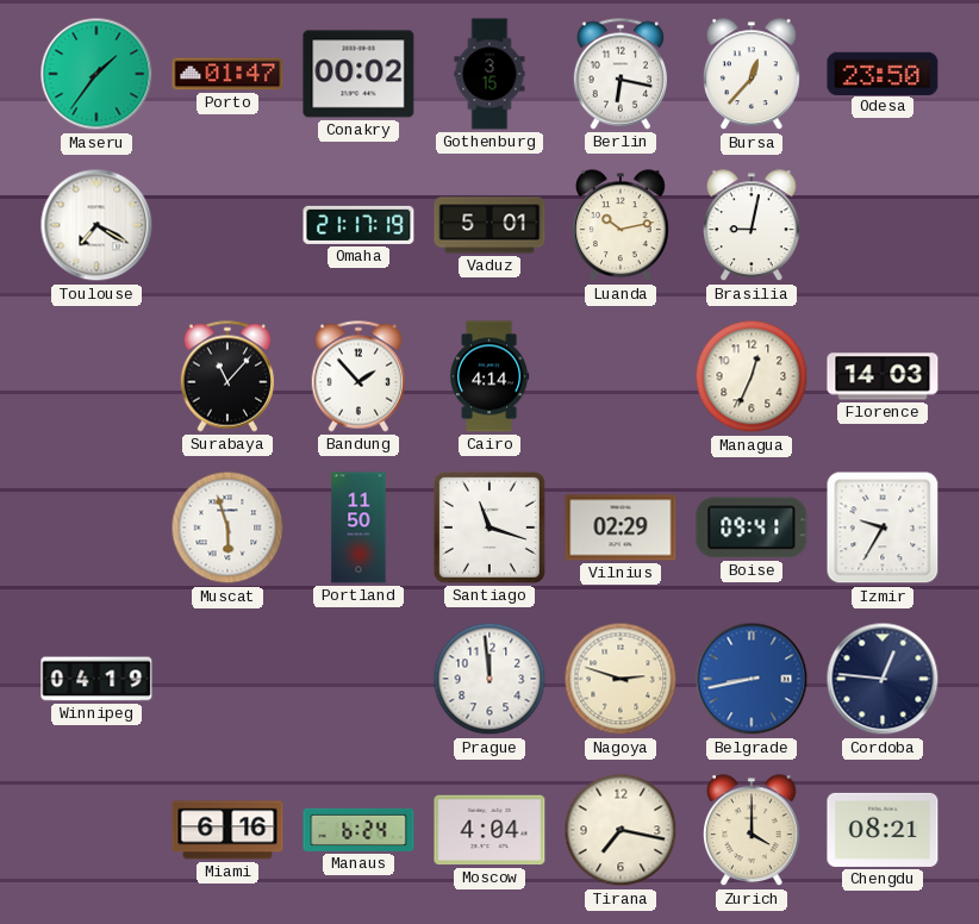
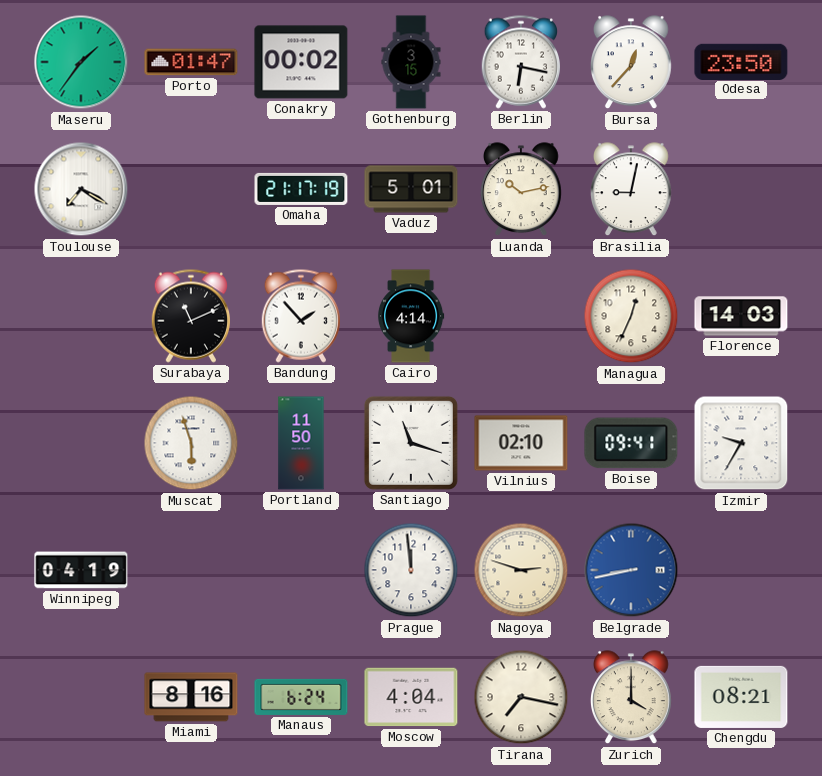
Surabaya: 11:07 -> 11:11
Vilnius: 02:29 -> 02:10
Cordoba: 12:46 -> none
Miami: 6:16 -> 8:16
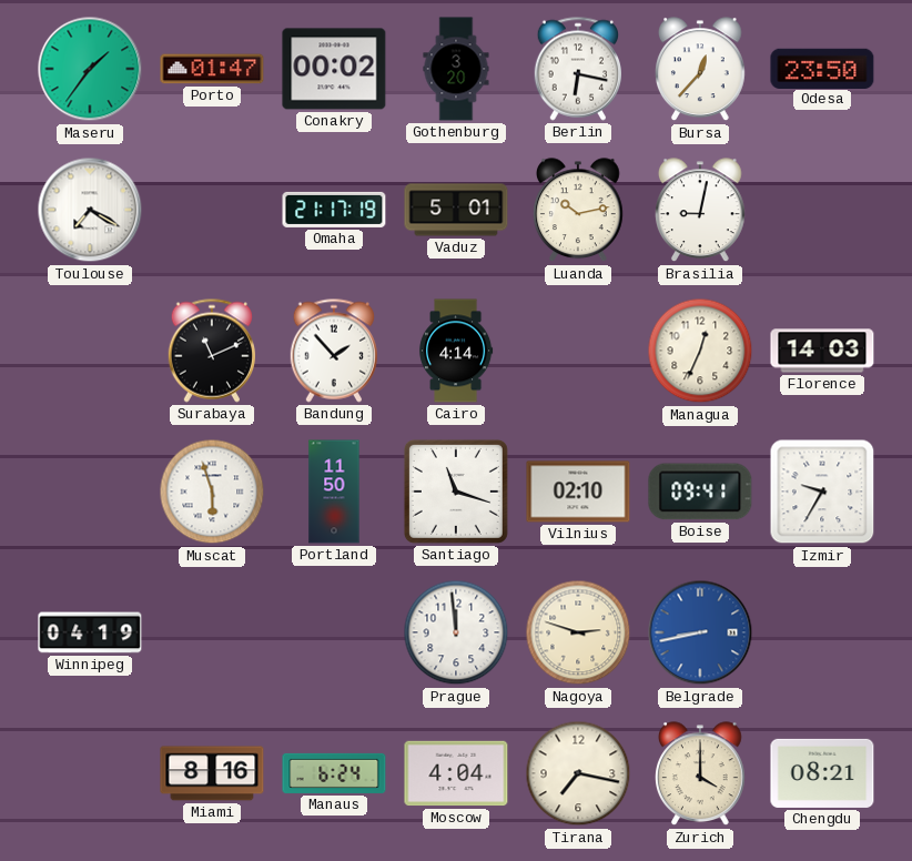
Gothenburg: 3:15 -> 3:20
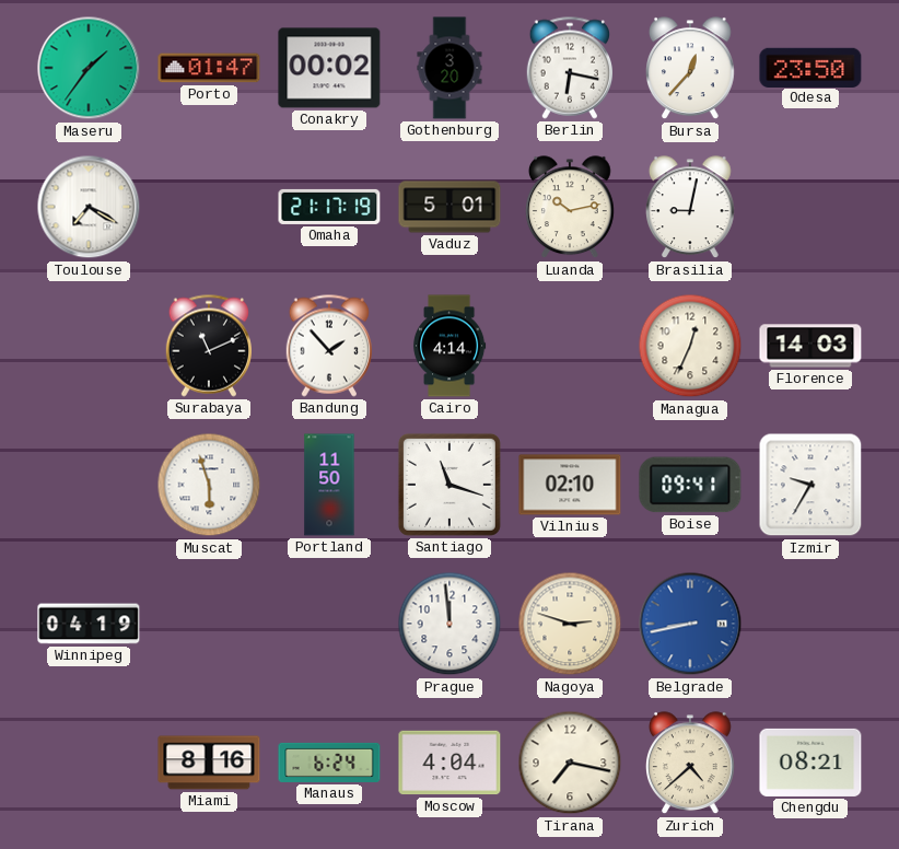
Zurich: 4:00 -> 4:38
